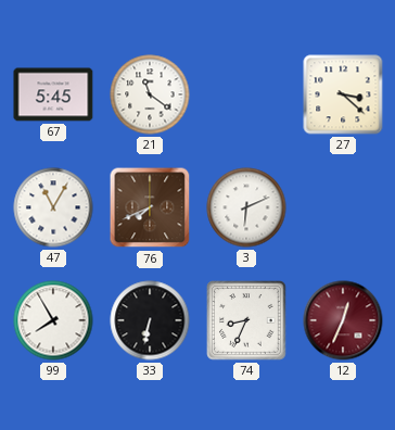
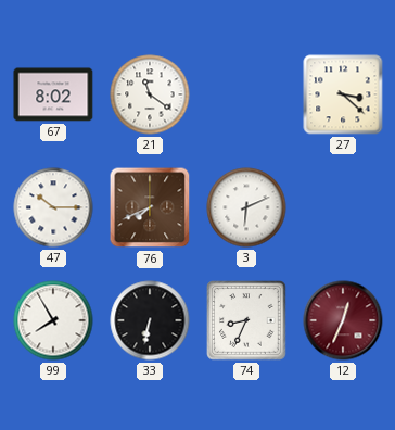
67: 5:45 -> 8:02
47: 11:05 -> 10:15
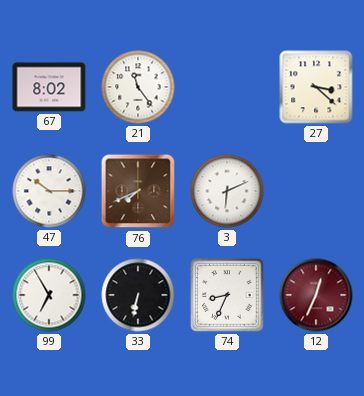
21: 11:21 -> 11:24
99: 7:55 -> 6:55
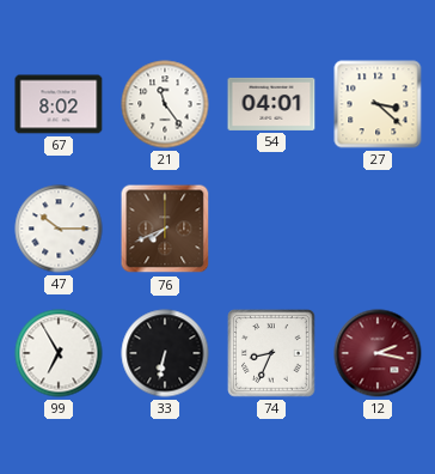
54: none -> 04:01
3: 6:11 -> none
12: 12:34 -> 2:17
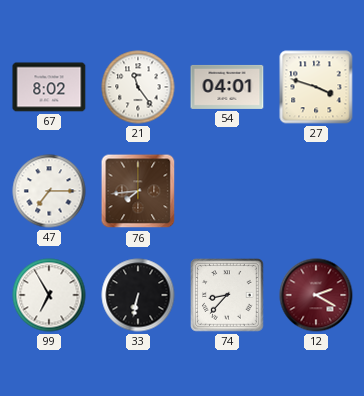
27: 3:22 -> 3:48
47: 10:15 -> 7:15
76: 7:41 -> 7:44
74: 8:34 -> 8:37
12: 2:17 -> 2:20
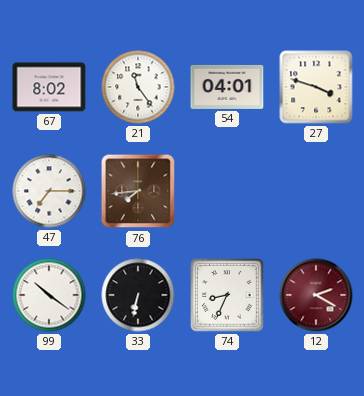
99: 6:55 -> 10:21
74: 8:37 -> 8:34
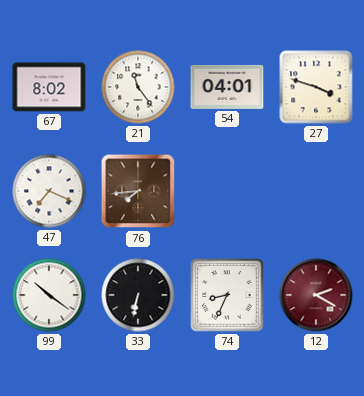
47: 7:15 -> 7:19
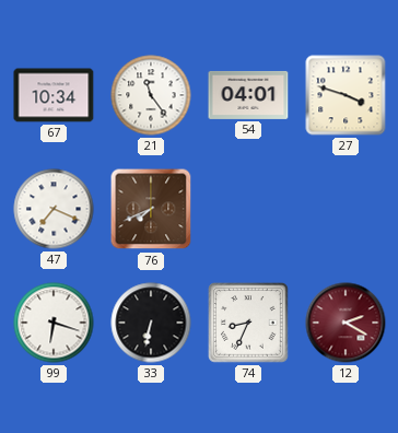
67: 8:02 -> 10:34
76: 7:44 -> 7:41
99: 10:21 -> 6:18
